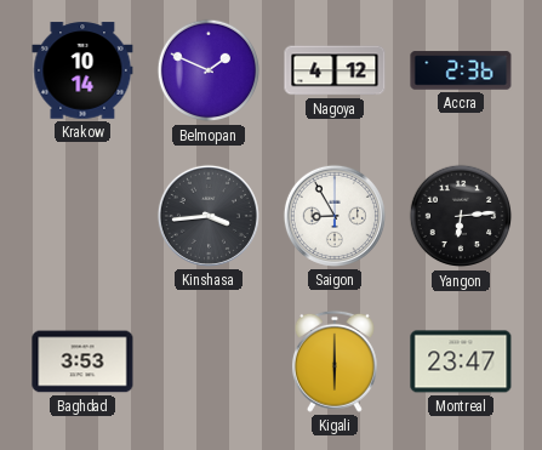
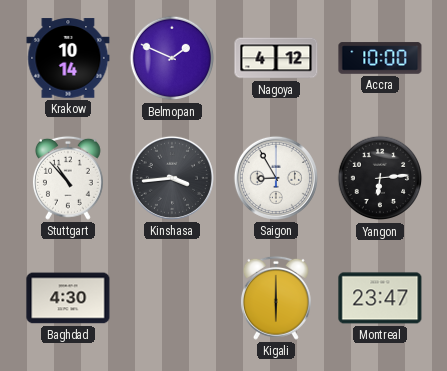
Accra: 2:36 -> 10:00
Stuttgart: none -> 10:53
Baghdad: 3:53 -> 4:30
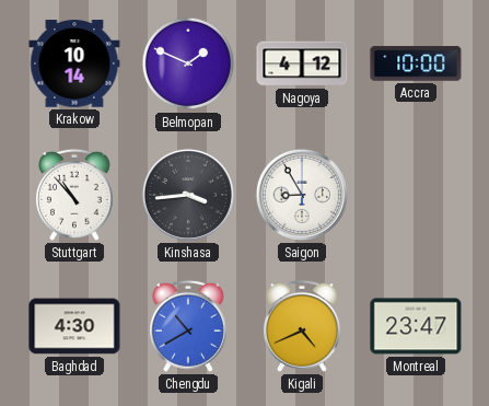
Yangon: 6:14 -> none
Chengdu: none -> 10:40
Kigali: 6:00 -> 4:41
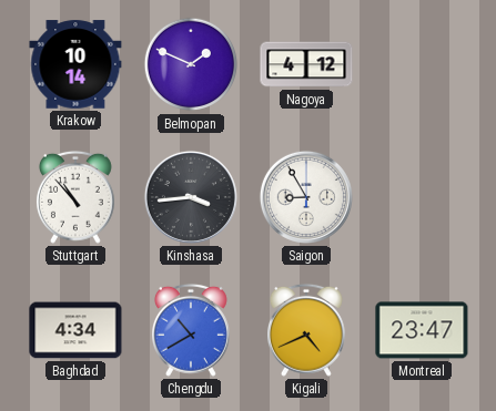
Accra: 10:00 -> none
Baghdad: 4:30 -> 4:34
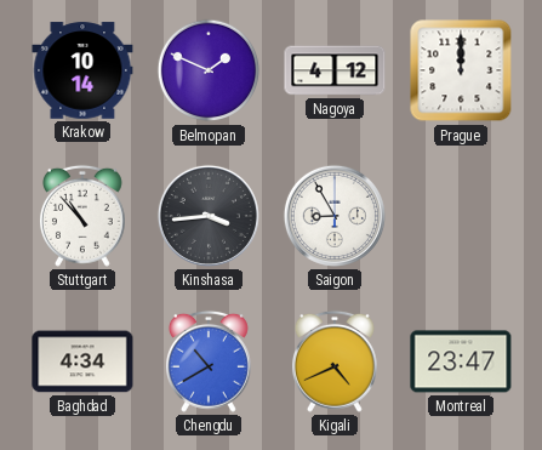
Prague: none -> 12:00
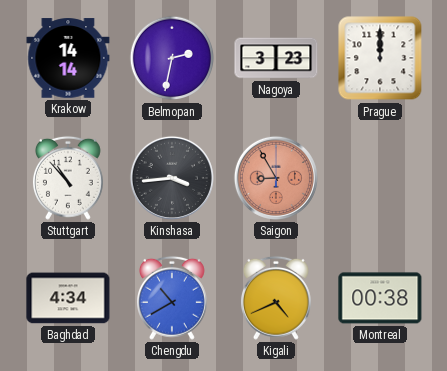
Krakow: 10:14 -> 14:14
Belmopan: 1:49 -> 2:32
Nagoya: 4:12 -> 3:23
Saigon dial: white -> salmon
Montreal: 23:47 -> 00:38
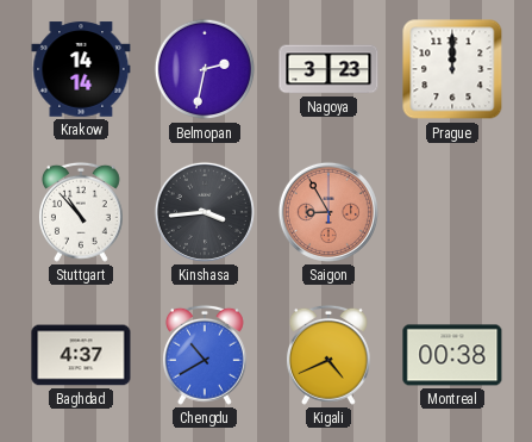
Baghdad: 4:34 -> 4:37
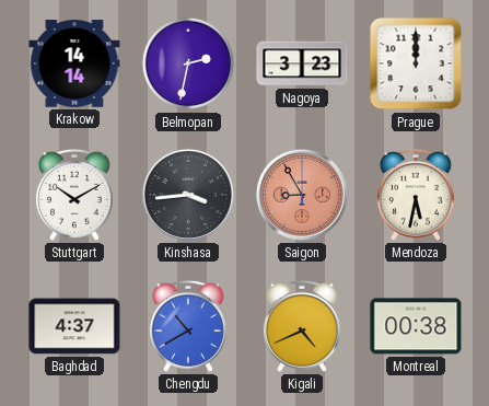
Stuttgart: 10:53 -> 10:10
Mendoza: none -> 5:32
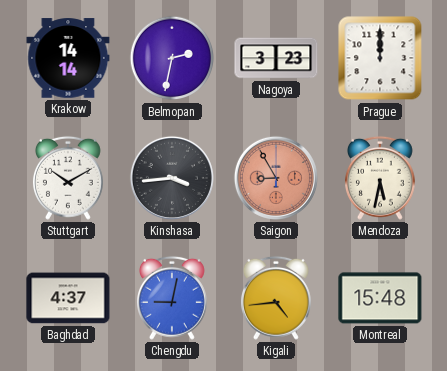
Chengdu: 10:40 -> 9:02
Kigali: 4:41 -> 4:44
Montreal: 00:38 -> 15:48
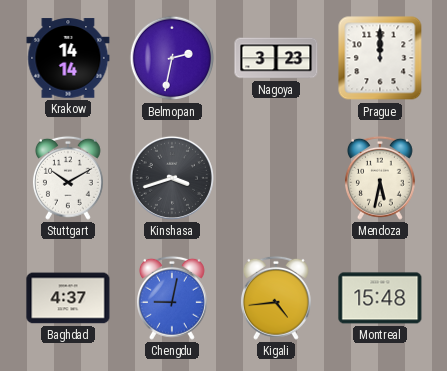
Kinshasa: 3:44 -> 3:42
Saigon: 8:55 -> none
